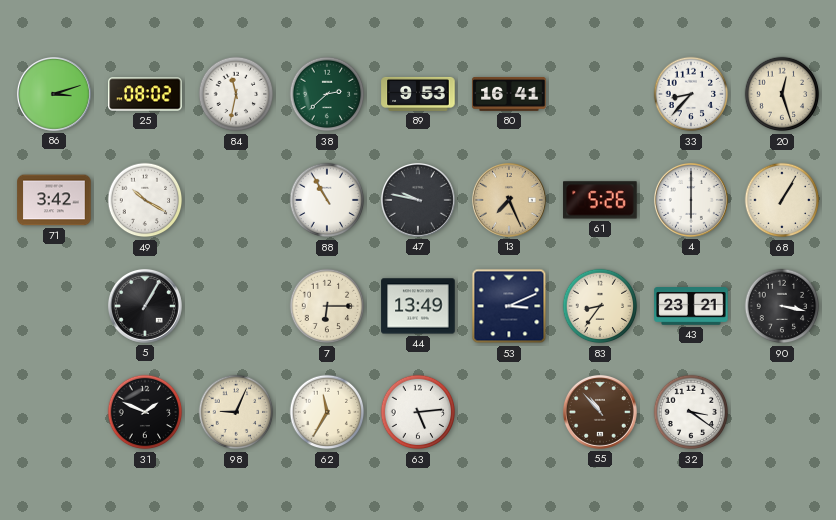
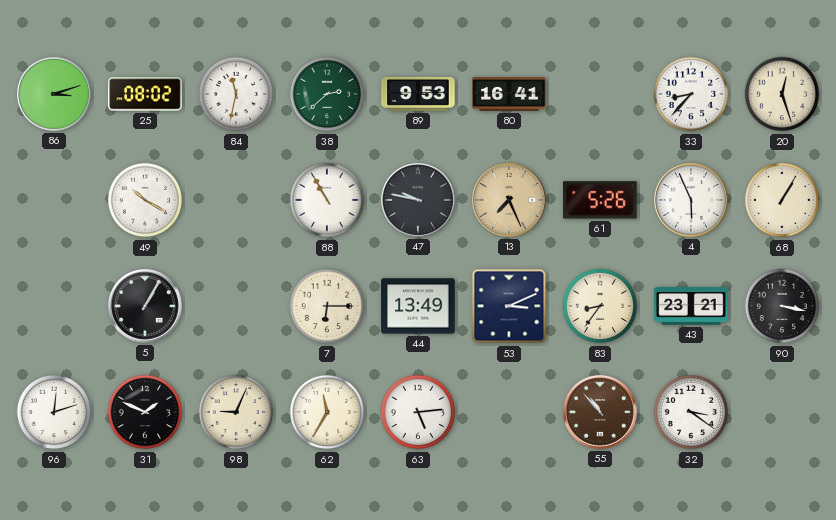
71: 3:42 -> none
4: 6:00 -> 5:56
96: none -> 12:12
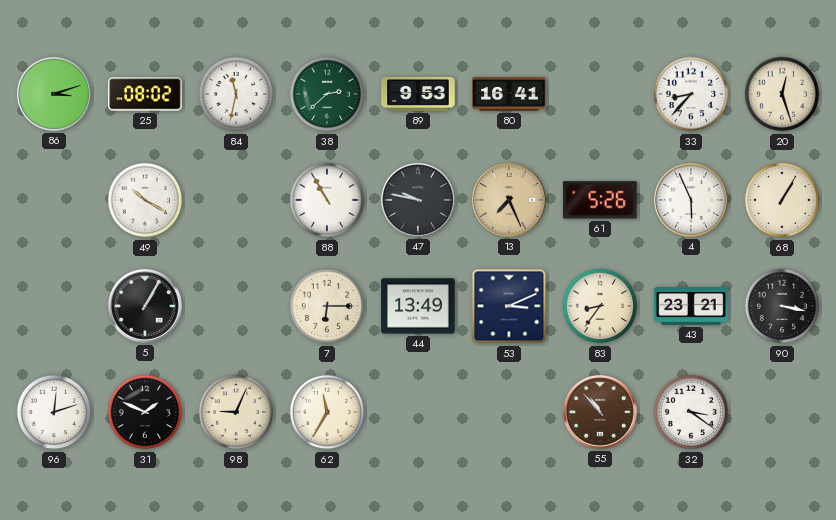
63: 5:14 -> none
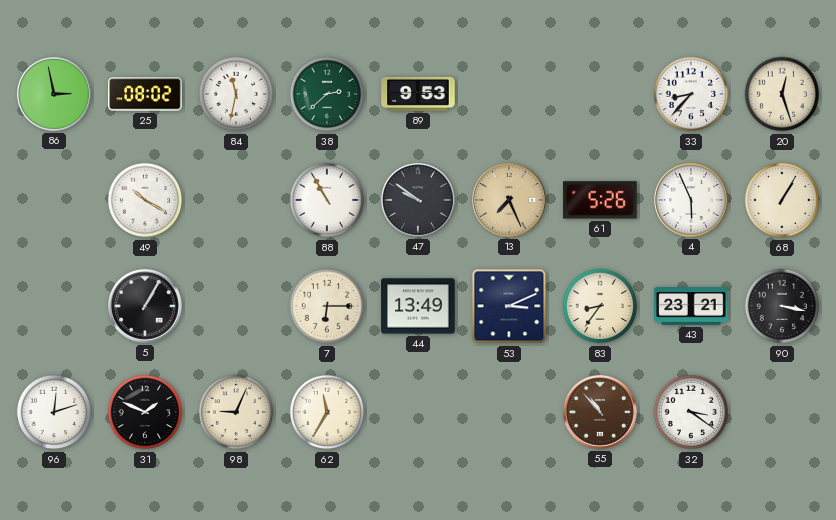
86: 3:12 -> 2:58
80: 16:41 -> none
47: 9:47 -> 9:51
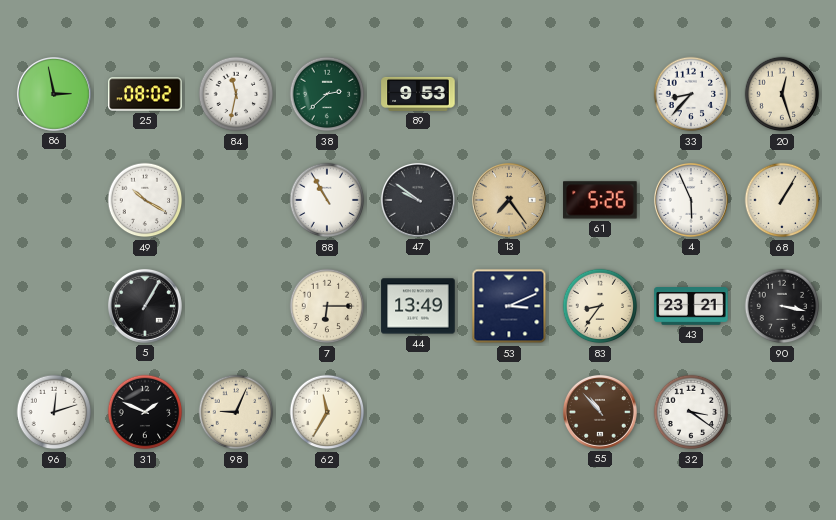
13: 7:26 -> 7:24
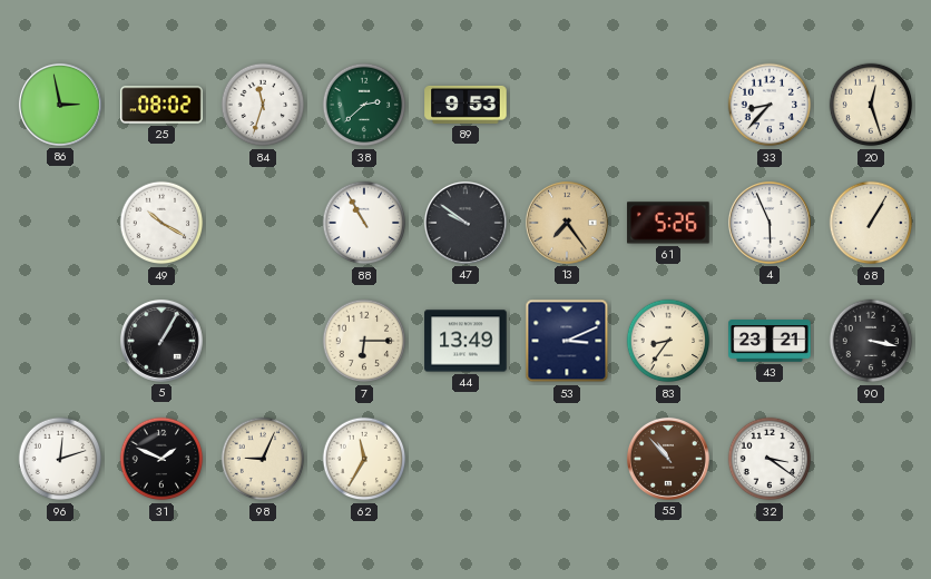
84: 11:32 -> 11:33
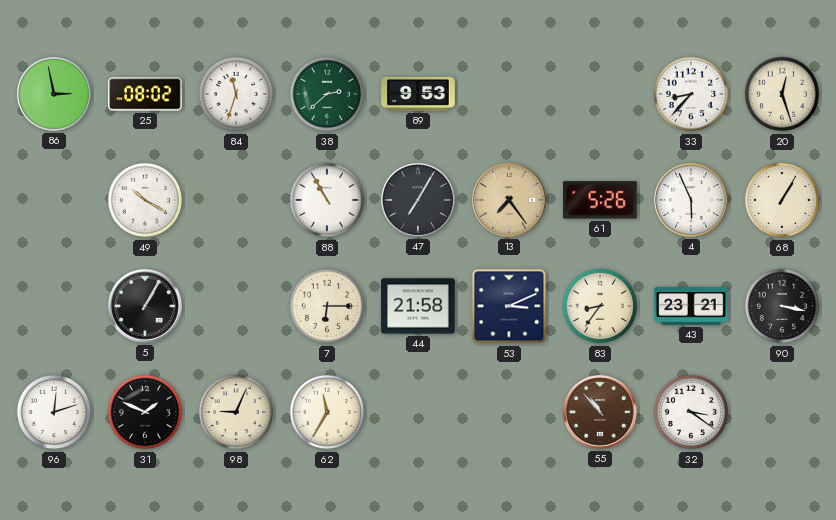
47: 9:51 -> 7:05
44: 13:49 -> 21:58
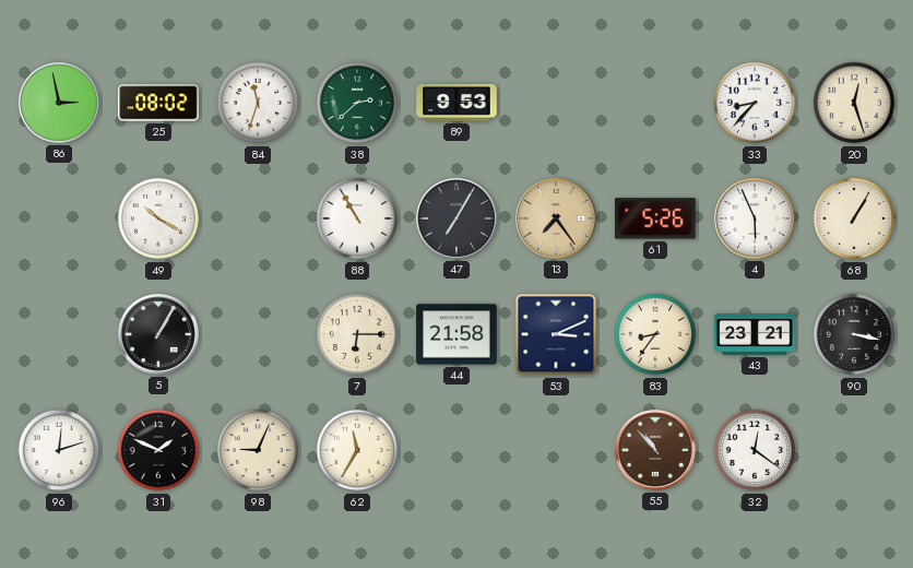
32: 3:21 -> 12:21
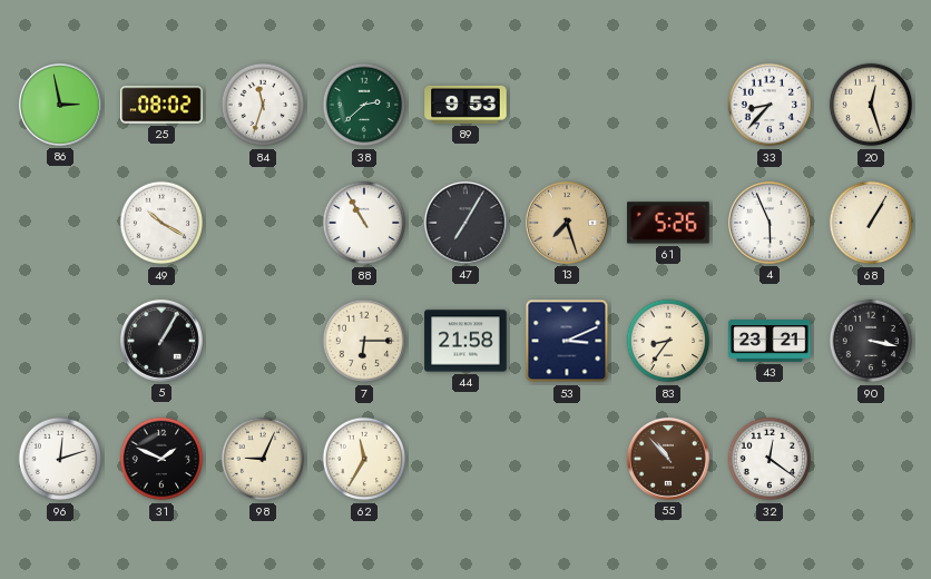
13: 7:24 -> 7:27
